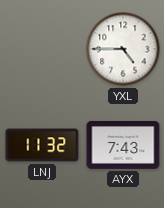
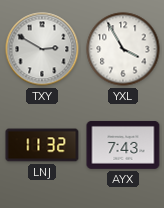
TXY: none -> 2:50
YXL: 4:45 -> 3:55
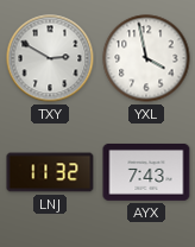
YXL: 3:55 -> 3:58
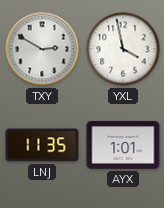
LNJ: 11:32 -> 11:35
AYX: 7:43 -> 1:01
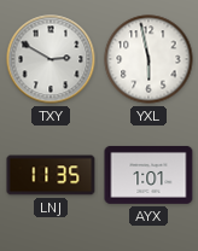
YXL: 3:58 -> 5:58
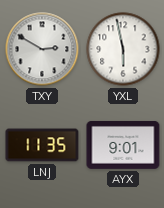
AYX: 1:01 -> 9:01
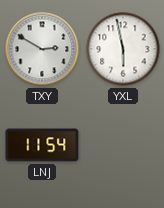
LNJ: 11:35 -> 11:54
AYX: 9:01 -> none
